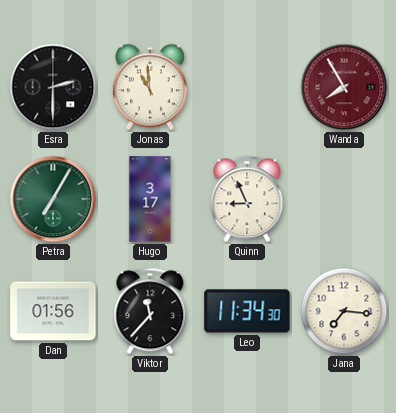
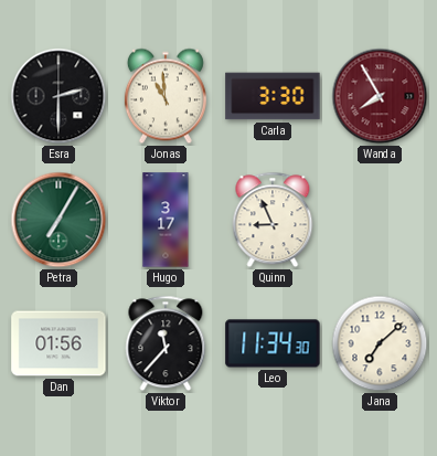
Carla: none -> 3:30
Jana: 7:16 -> 7:08
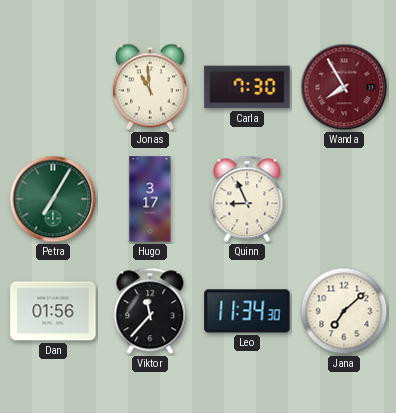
Esra: 2:30 -> none
Carla: 3:30 -> 7:30
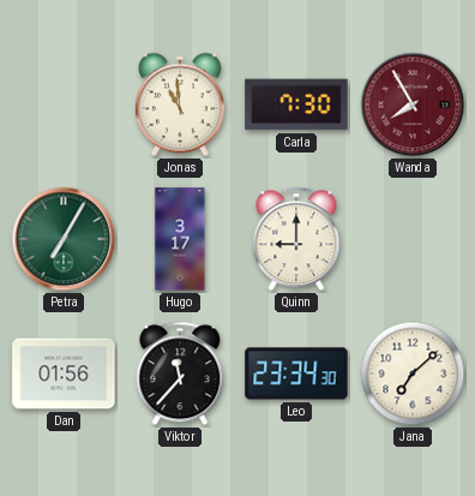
Quinn: 8:56 -> 9:00
Leo: 11:34 -> 23:34
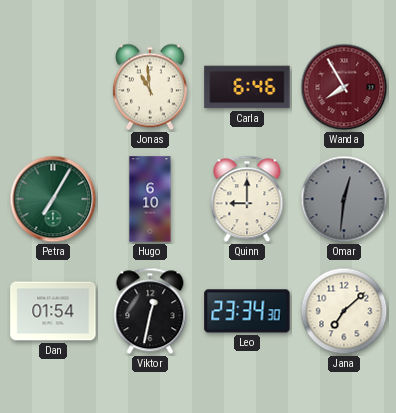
Carla: 7:30 -> 6:46
Hugo: 3:17 -> 6:10
Omar: none -> 12:31
Dan: 01:56 -> 01:54
Viktor: 11:37 -> 12:32
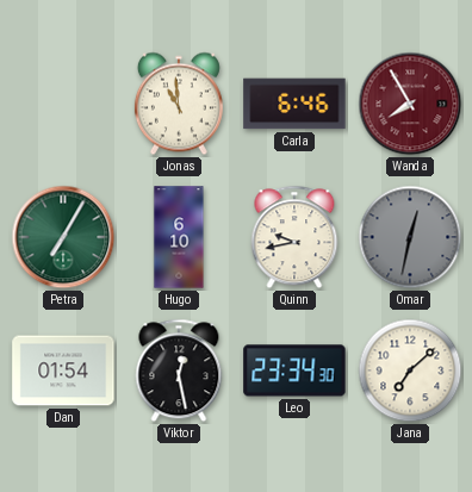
Quinn: 9:00 -> 9:43
Omar: 12:31 -> 12:32
Viktor: 12:32 -> 12:28
